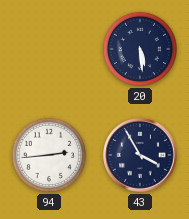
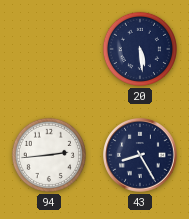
43: 3:55 -> 8:25
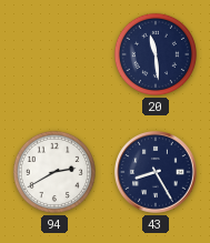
20: 5:29 -> 11:29
94: 2:44 -> 2:40
